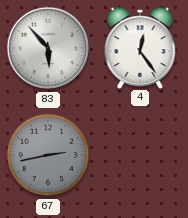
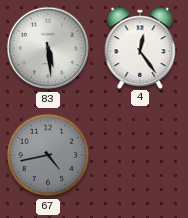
83: 5:53 -> 5:29
67: 2:43 -> 4:43
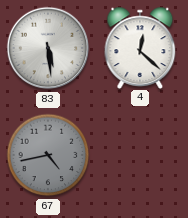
4: 12:24 -> 12:22
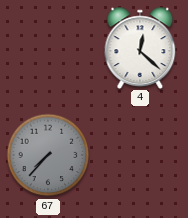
83: 5:29 -> none
67: 4:43 -> 7:37
